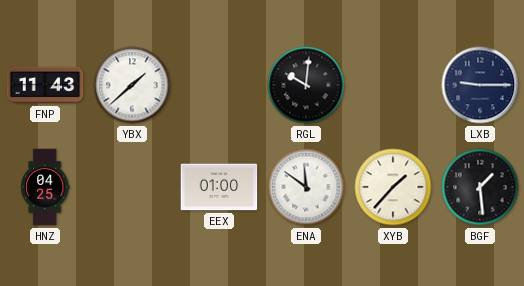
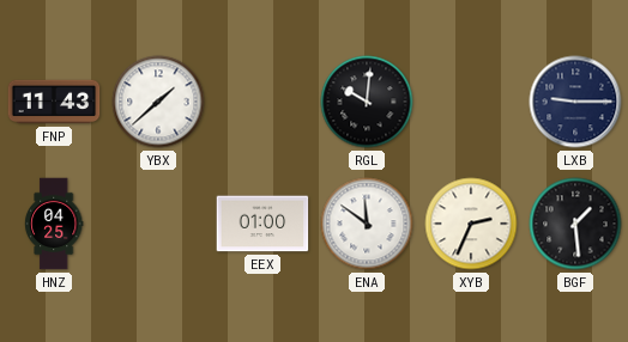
XYB: 1:37 -> 2:34
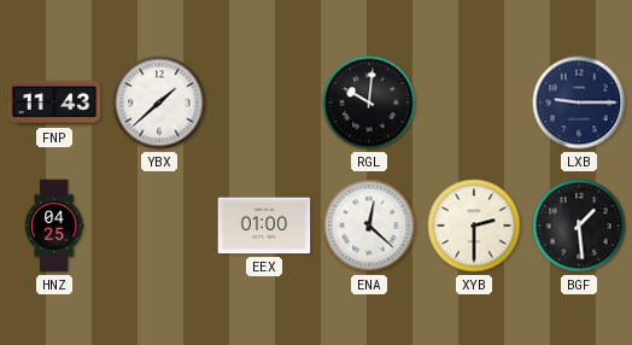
ENA: 11:51 -> 12:22
XYB: 2:34 -> 2:30
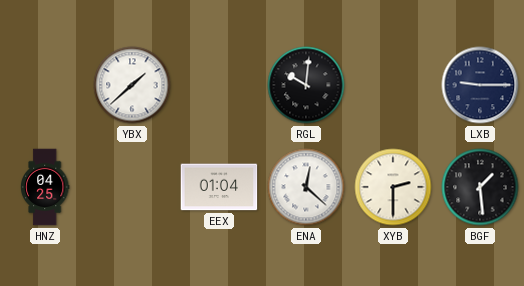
FNP: 11:43 -> none
EEX: 01:00 -> 01:04
